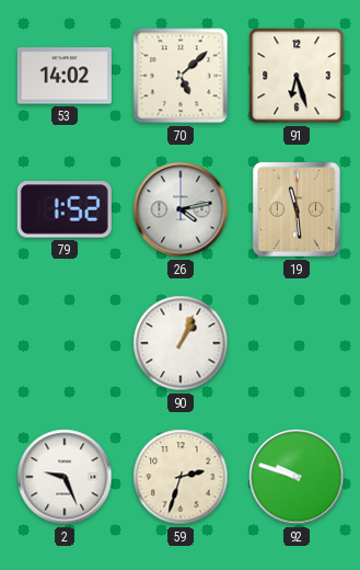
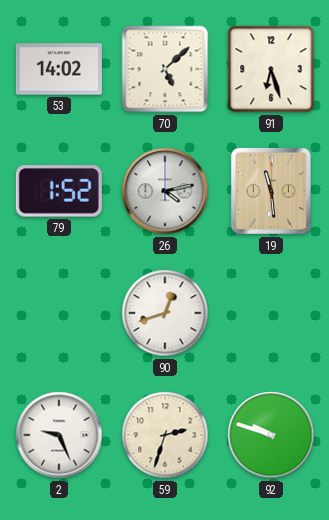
90: 1:04 -> 12:42
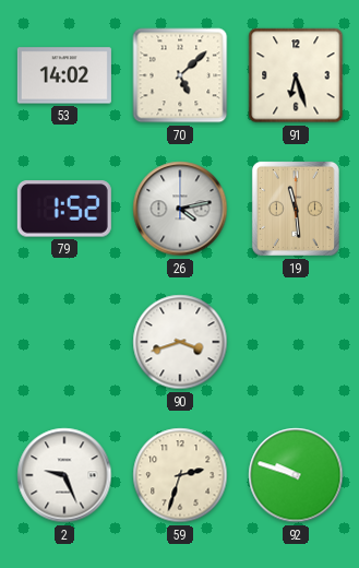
90: 12:42 -> 3:42
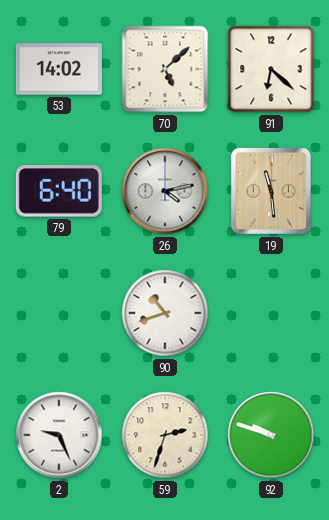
91: 6:27 -> 6:22
79: 1:52 -> 6:40
90: 3:42 -> 10:42
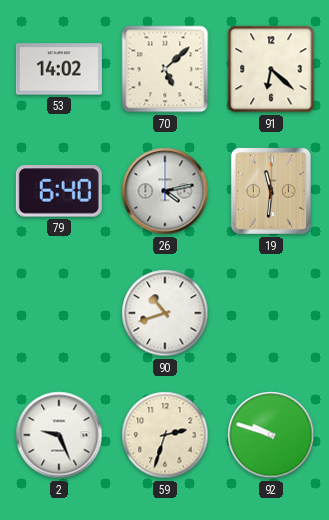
19: 11:29 -> 11:31
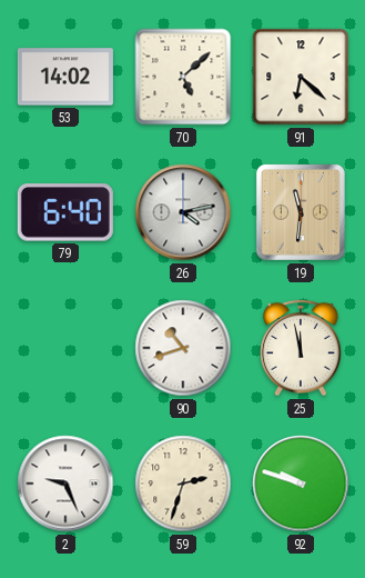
25: none -> 11:58
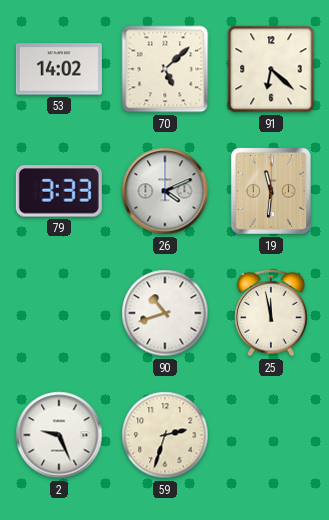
79: 6:40 -> 3:33
26: 4:13 -> 4:11
92: 9:48 -> none
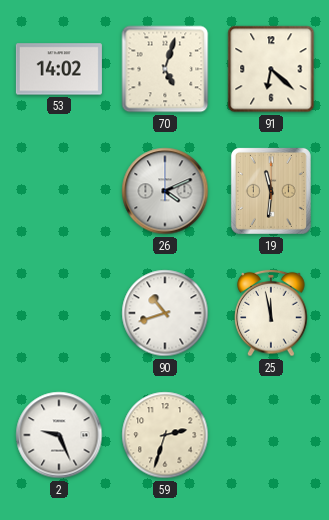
70: 5:08 -> 5:03
79: 3:33 -> none
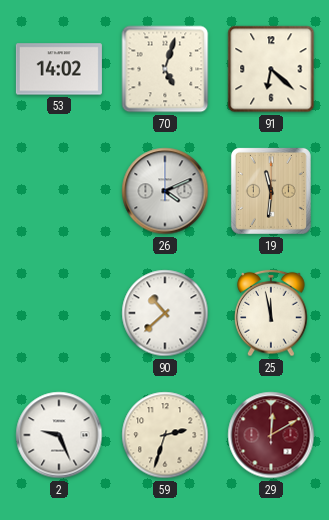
90: 10:42 -> 10:38
29: none -> 12:10
